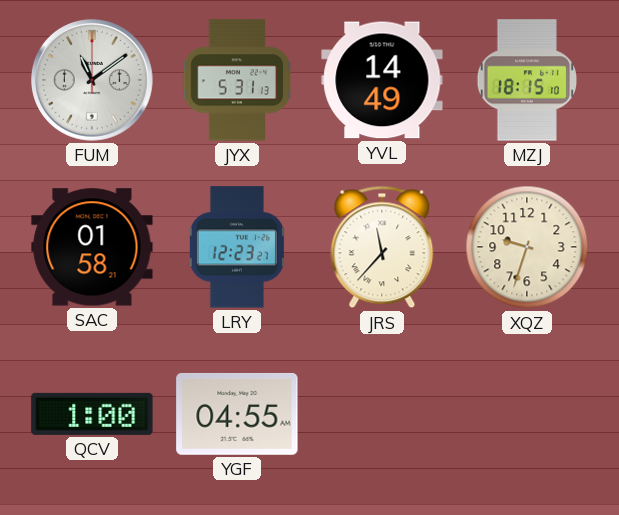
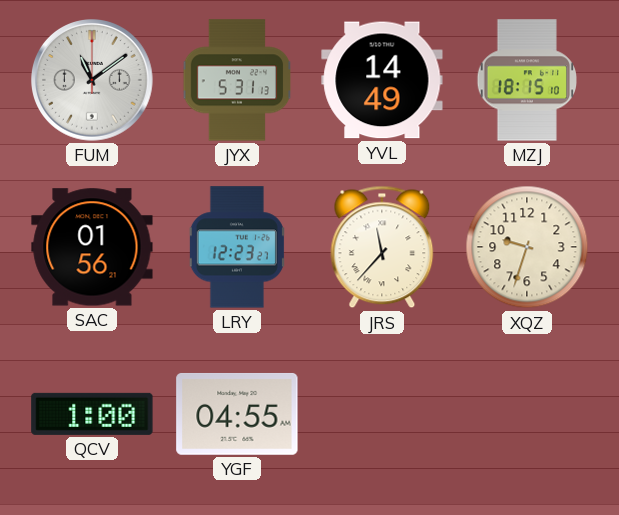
SAC: 01:58 -> 01:56
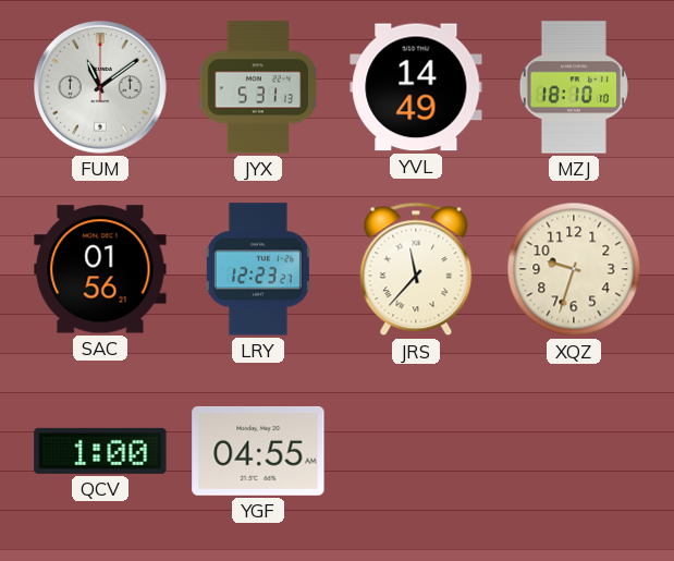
MZJ: 18:15 -> 18:10
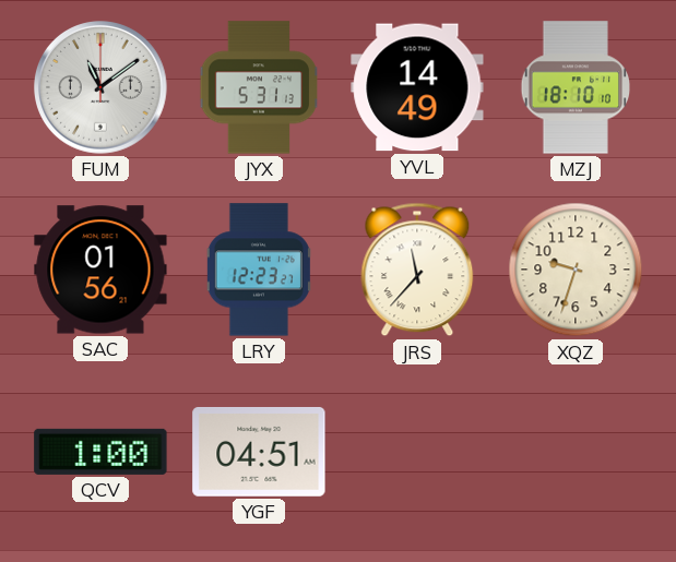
YGF: 04:55 -> 04:51
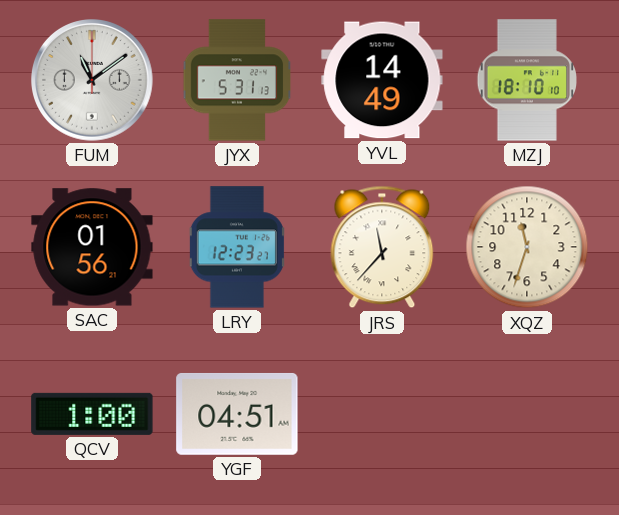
XQZ: 9:33 -> 11:33
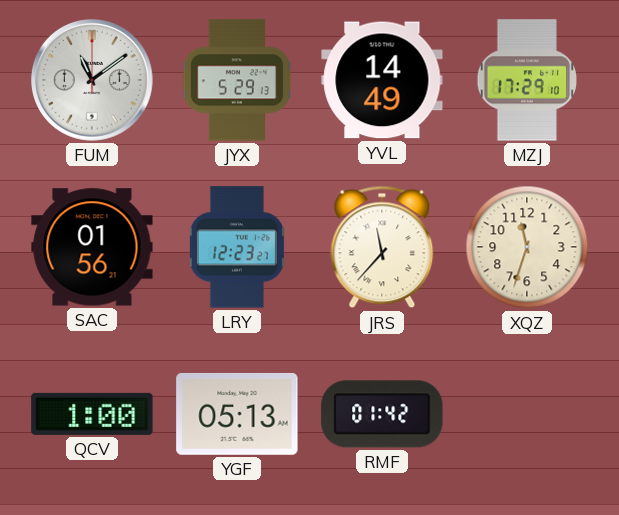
JYX: 5:31 -> 5:29
MZJ: 18:10 -> 17:29
YGF: 04:51 -> 05:13
RMF: none -> 01:42
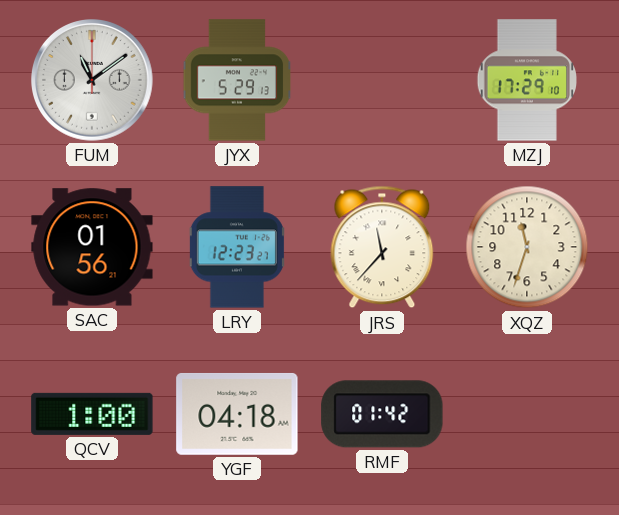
YVL: 14:49 -> none
YGF: 05:13 -> 04:18
